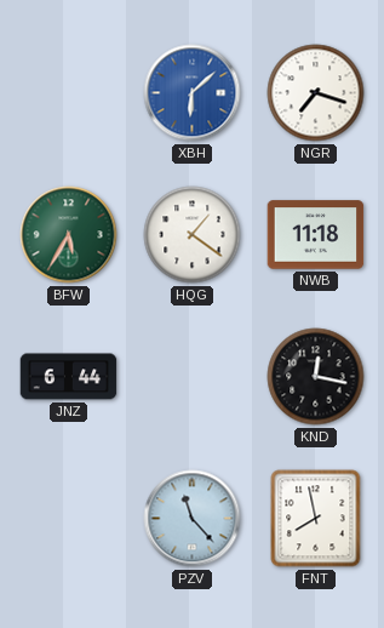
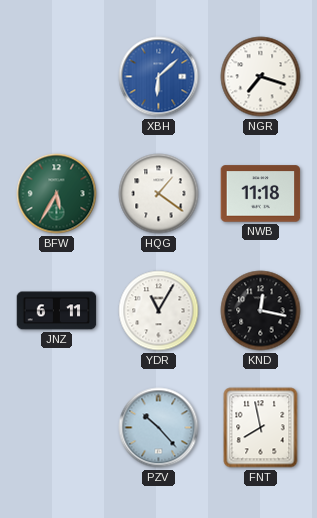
JNZ: 6:44 -> 6:11
YDR: none -> 11:05
PZV: 11:23 -> 10:23
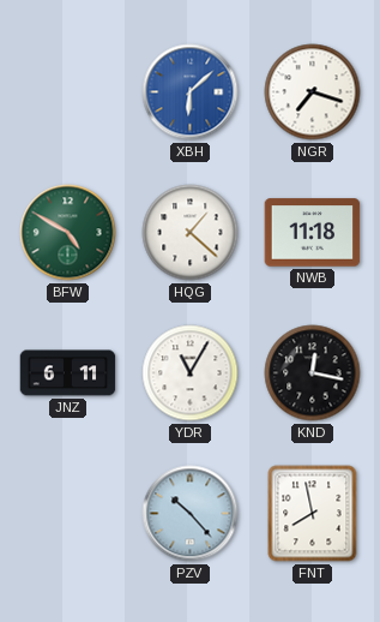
BFW: 5:35 -> 4:50
HQG: 1:21 -> 1:22
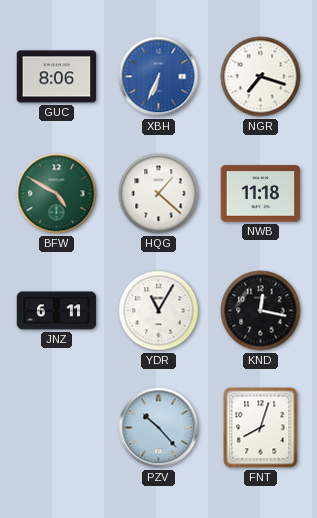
GUC: none -> 8:06
XBH: 6:08 -> 6:34
FNT: 7:58 -> 8:03
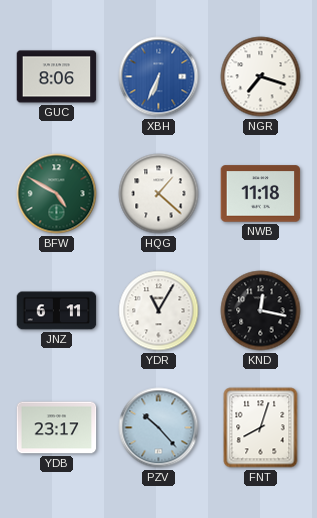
YDB: none -> 23:17
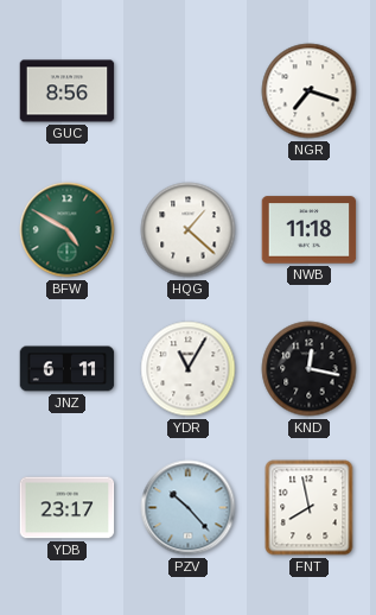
GUC: 8:06 -> 8:56
XBH: 6:34 -> none
FNT: 8:03 -> 7:58
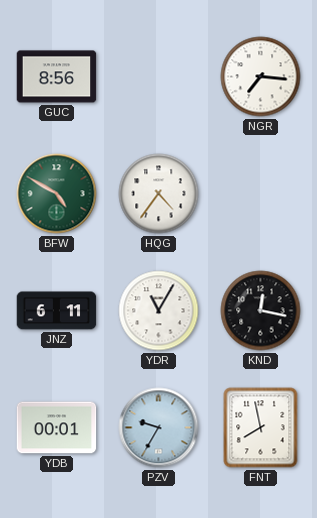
NGR: 7:18 -> 7:16
HQG: 1:22 -> 4:36
NWB: 11:18 -> none
YDB: 23:17 -> 00:01
PZV: 10:23 -> 9:35
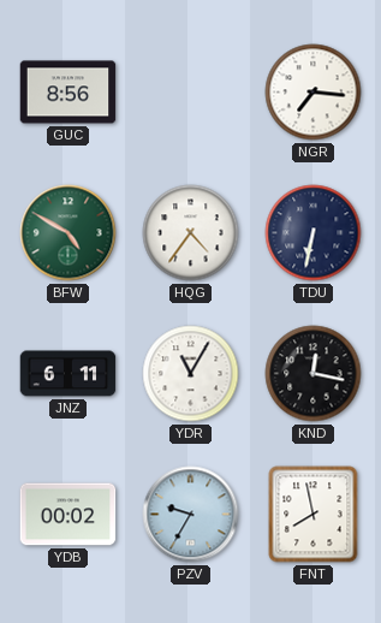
TDU: none -> 6:32
YDB: 00:01 -> 00:02
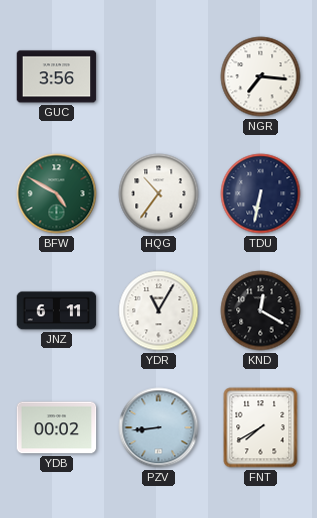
GUC: 8:56 -> 3:56
HQG: 4:36 -> 10:36
KND: 12:17 -> 12:20
PZV: 9:35 -> 8:44
FNT: 7:58 -> 7:40
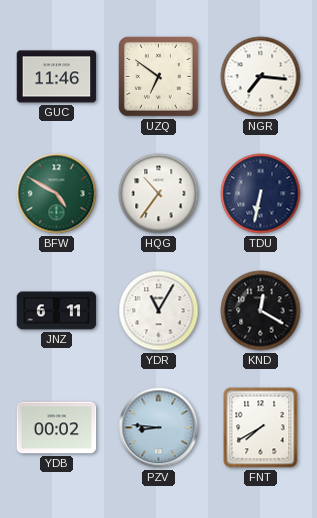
GUC: 3:56 -> 11:46
UZQ: none -> 6:51
PZV: 8:44 -> 8:46
